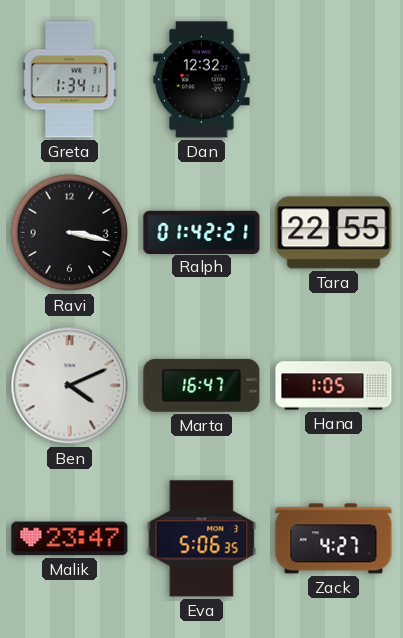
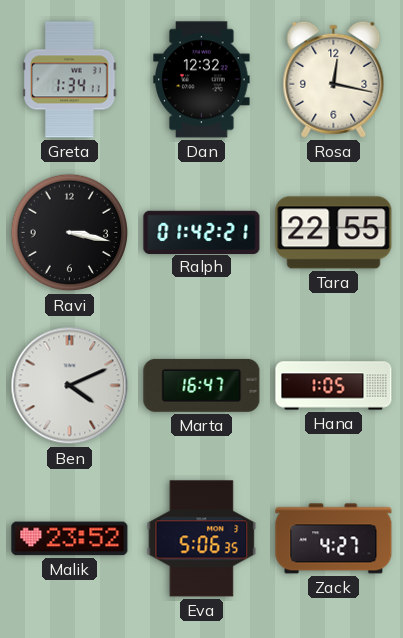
Rosa: none -> 12:17
Malik: 23:47 -> 23:52
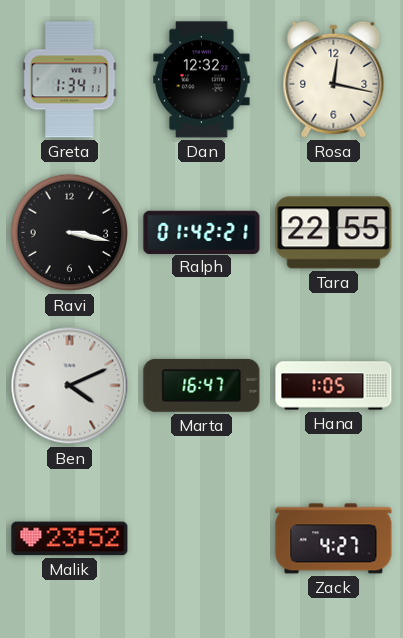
Eva: 5:06 -> none
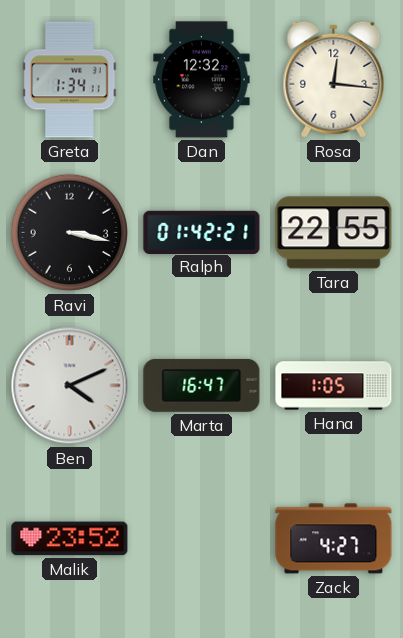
Rosa: 12:17 -> 12:16
